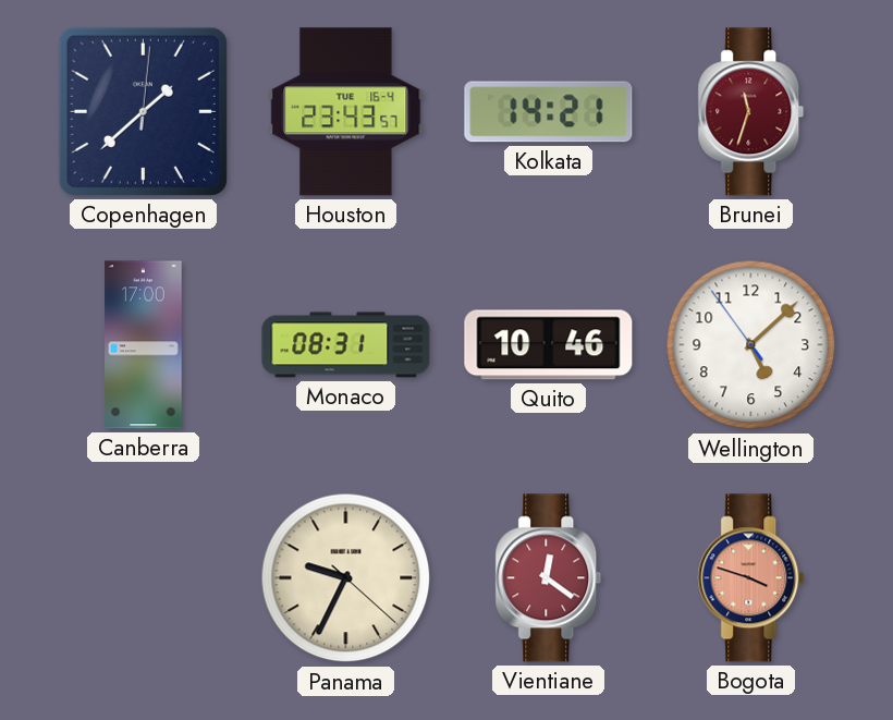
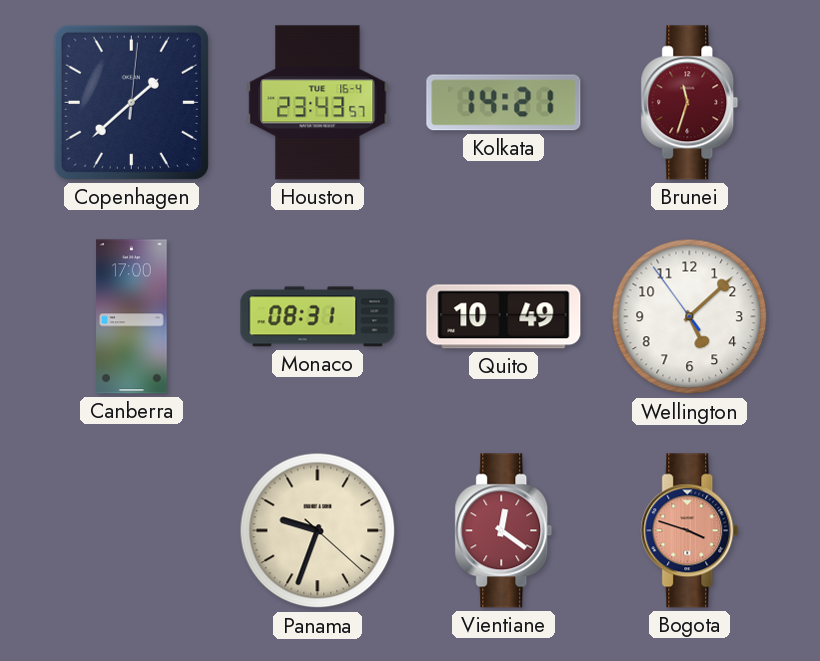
Quito: 10:46 -> 10:49
Panama: 9:34 -> 9:33
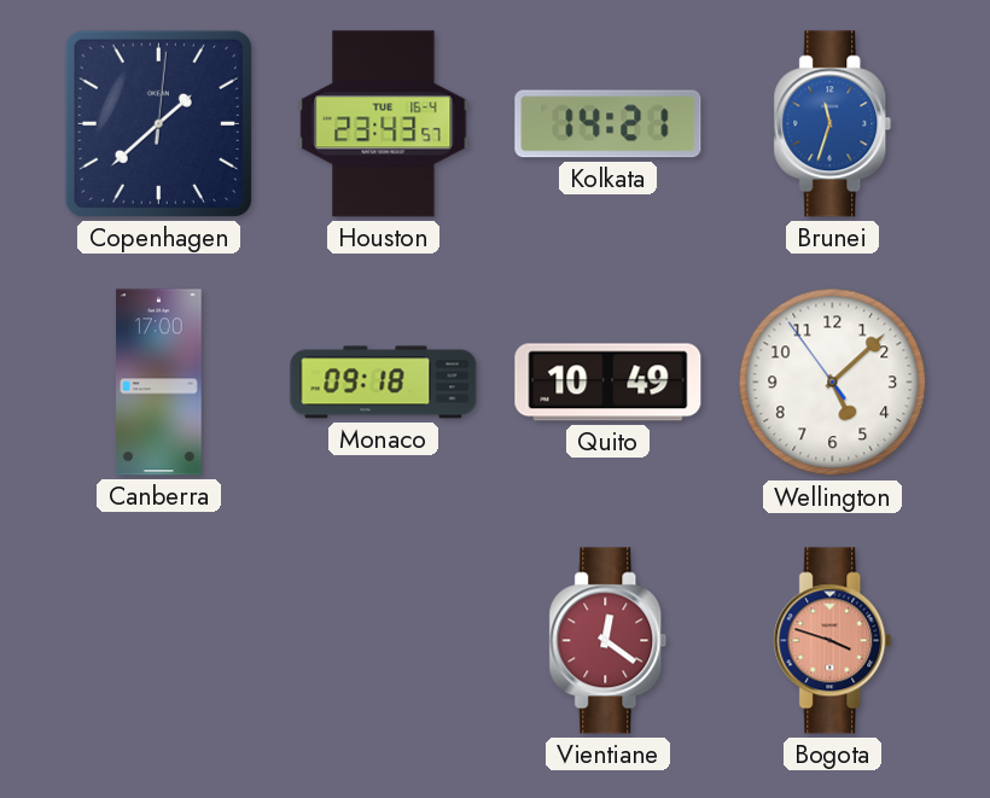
Brunei dial: burgundy -> blue
Monaco: 08:31 -> 09:18
Panama: 9:33 -> none
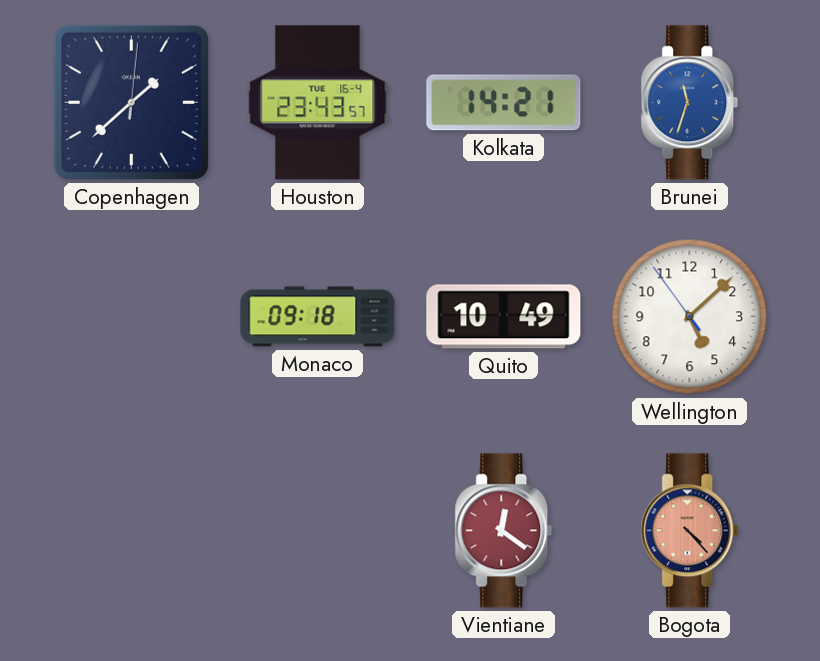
Canberra: 17:00 -> none
Bogota: 3:48 -> 4:23
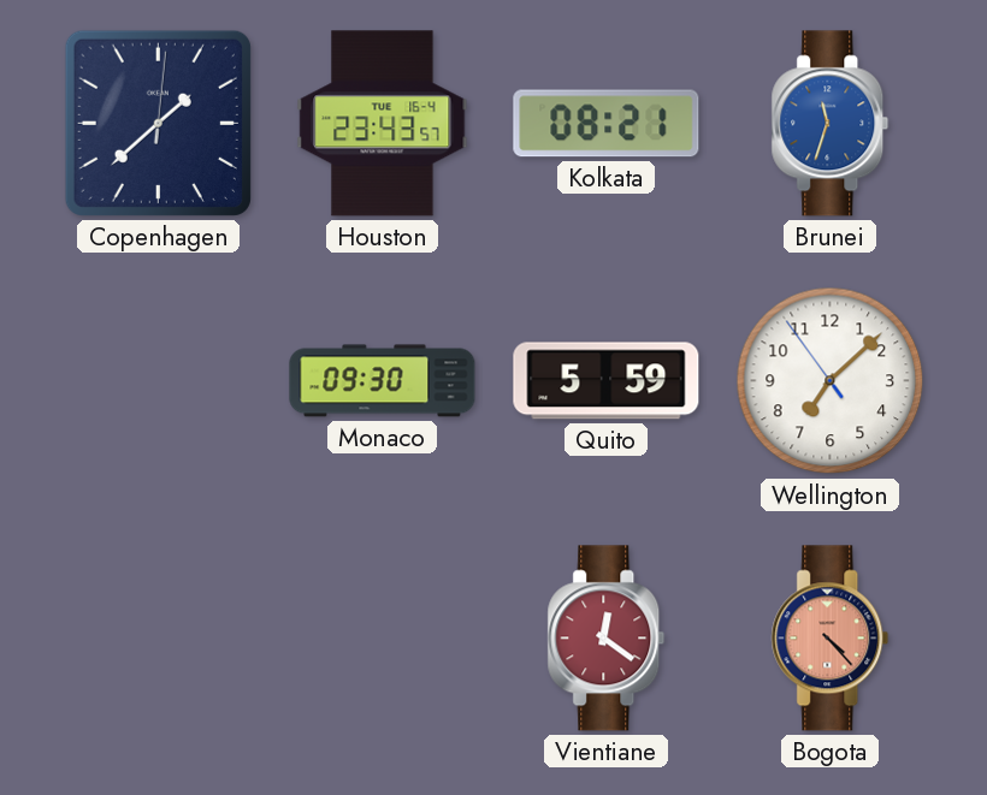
Kolkata: 14:21 -> 08:21
Monaco: 09:18 -> 09:30
Quito: 10:49 -> 5:59
Wellington: 5:07 -> 7:07
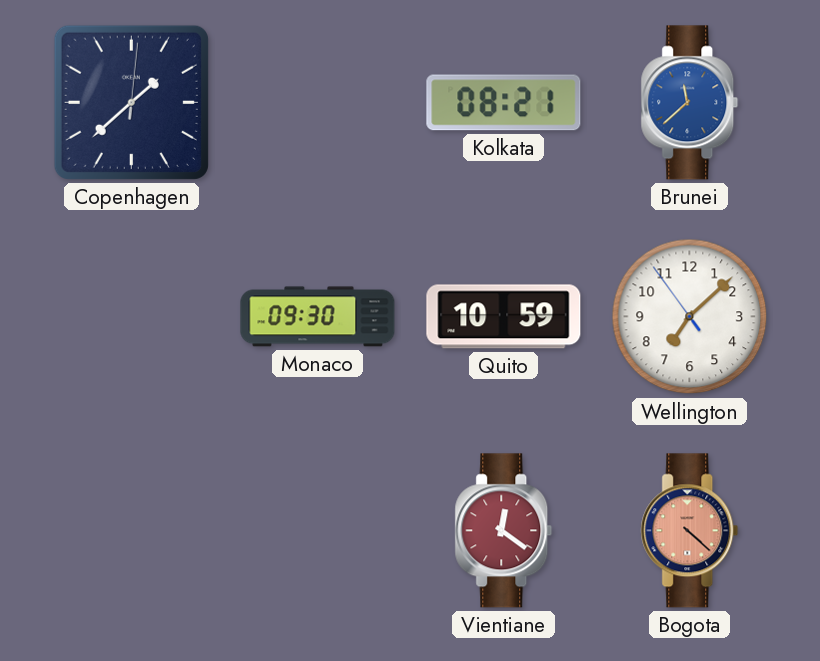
Houston: 23:43 -> none
Brunei: 11:33 -> 11:38
Quito: 5:59 -> 10:59
Bogota: 4:23 -> 4:22
